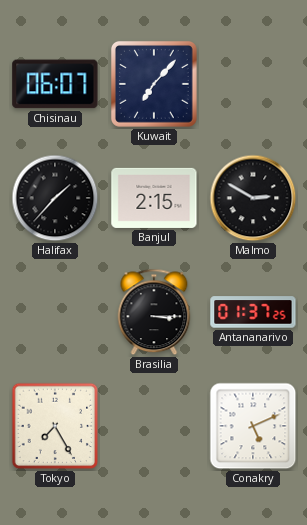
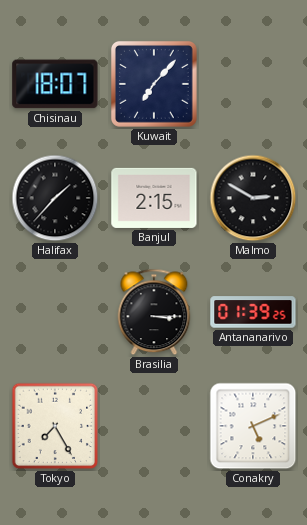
Chisinau: 06:07 -> 18:07
Antananarivo: 01:37 -> 01:39
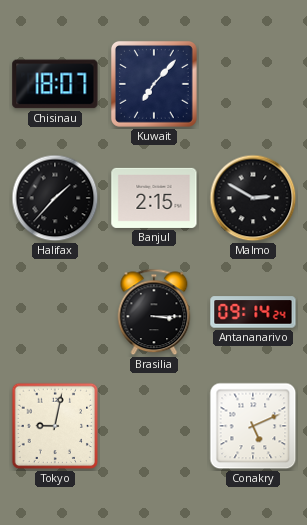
Antananarivo: 01:39 -> 09:14
Tokyo: 7:25 -> 9:02
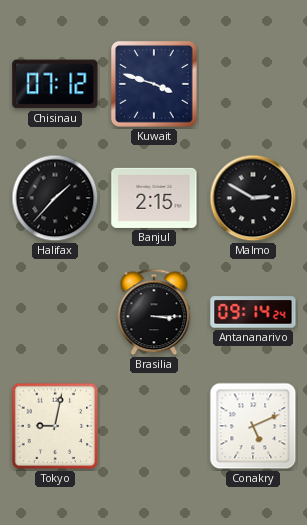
Chisinau: 18:07 -> 07:12
Kuwait: 7:07 -> 3:48
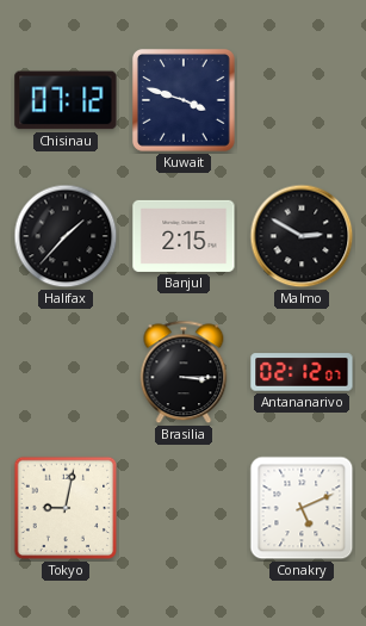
Antananarivo: 09:14 -> 02:12
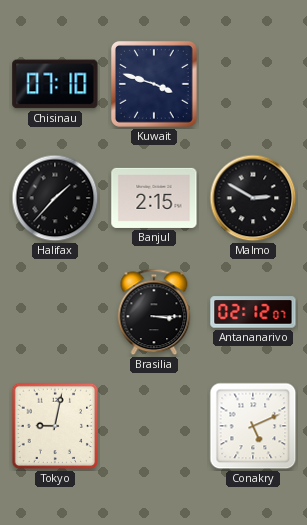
Chisinau: 07:12 -> 07:10
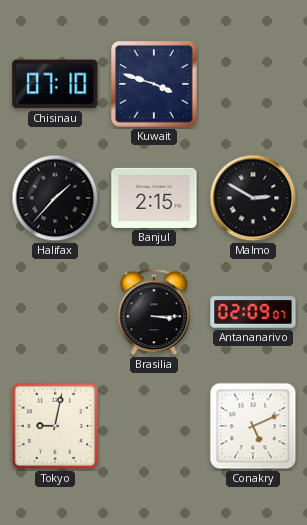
Antananarivo: 02:12 -> 02:09
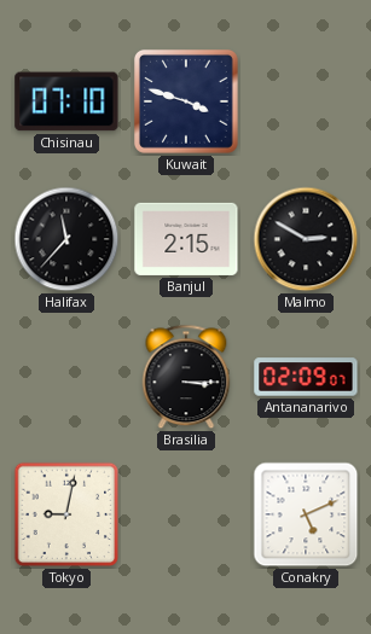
Halifax: 1:37 -> 11:37
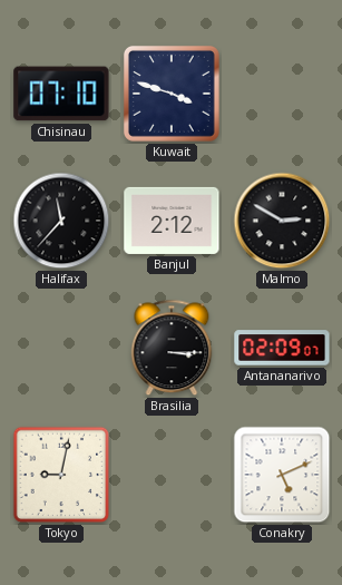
Banjul: 2:15 -> 2:12
